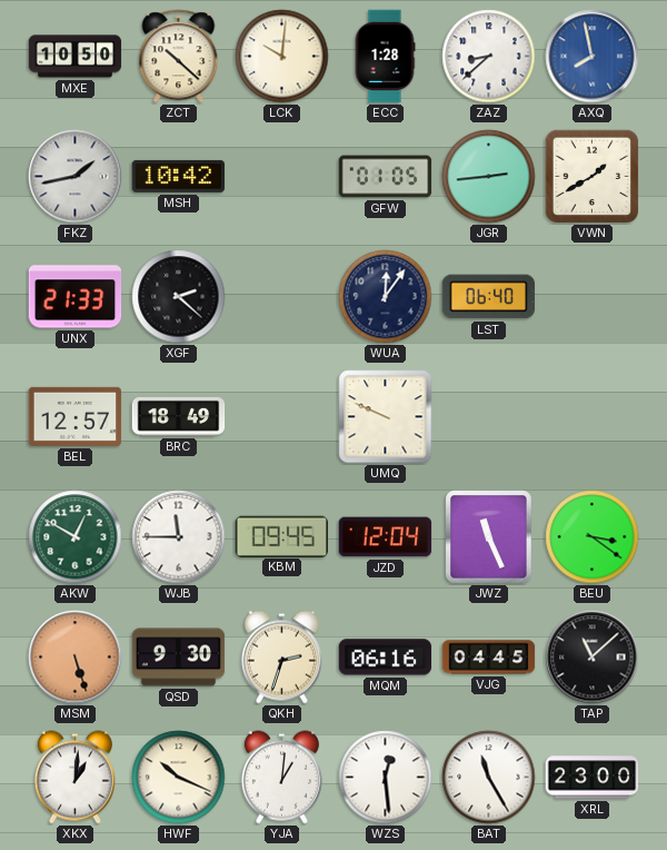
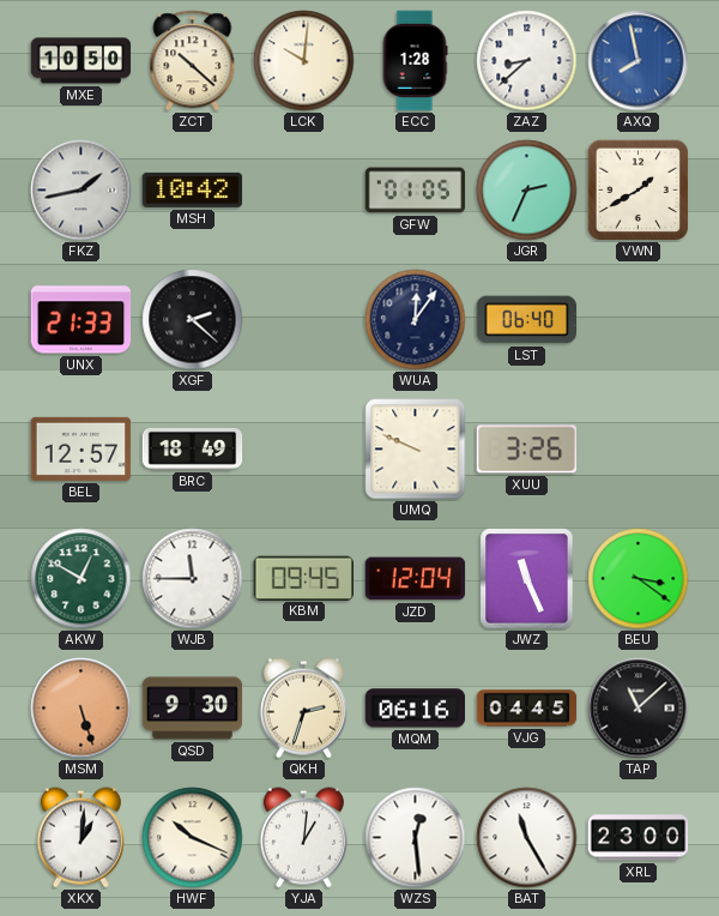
JGR: 2:44 -> 2:34
XUU: none -> 3:26
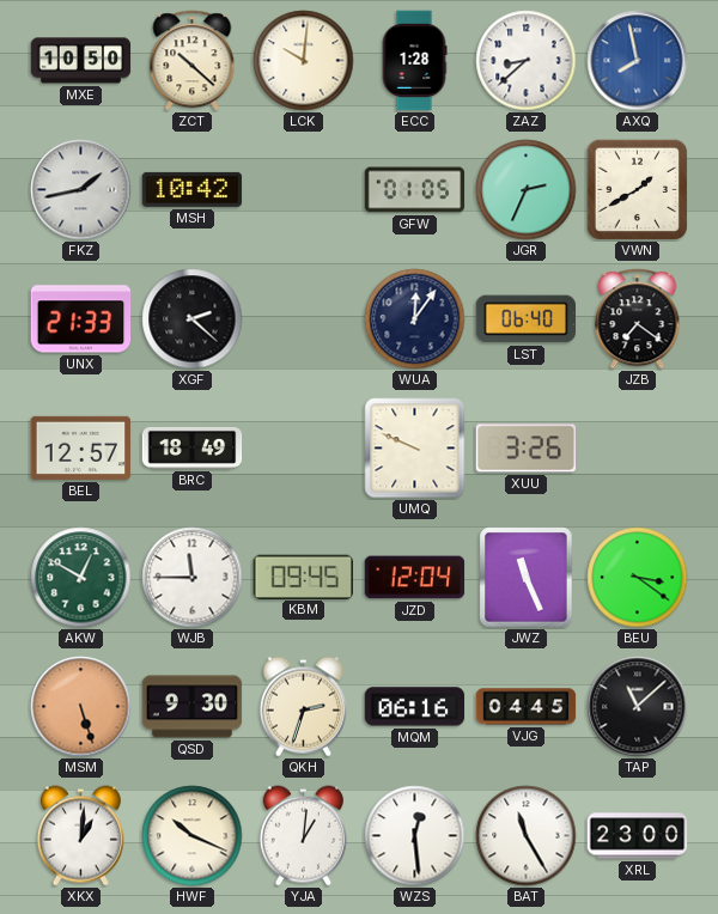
JZB: none -> 7:21
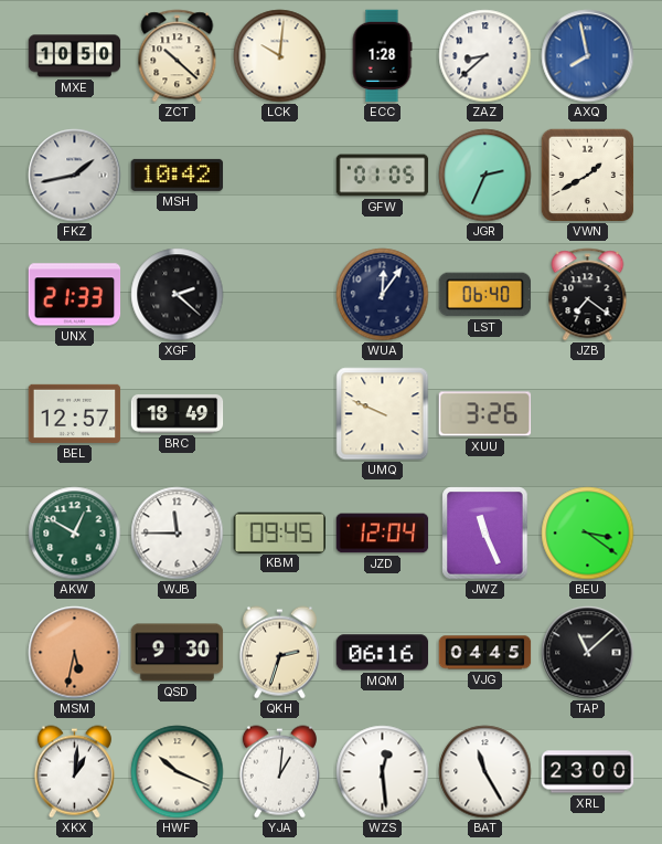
MSM: 5:27 -> 5:32
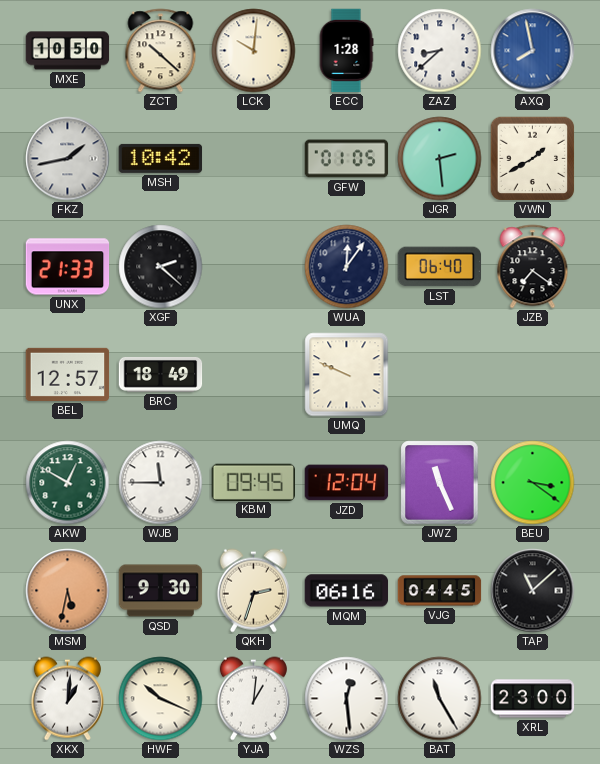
JGR: 2:34 -> 2:29
XUU: 3:26 -> none
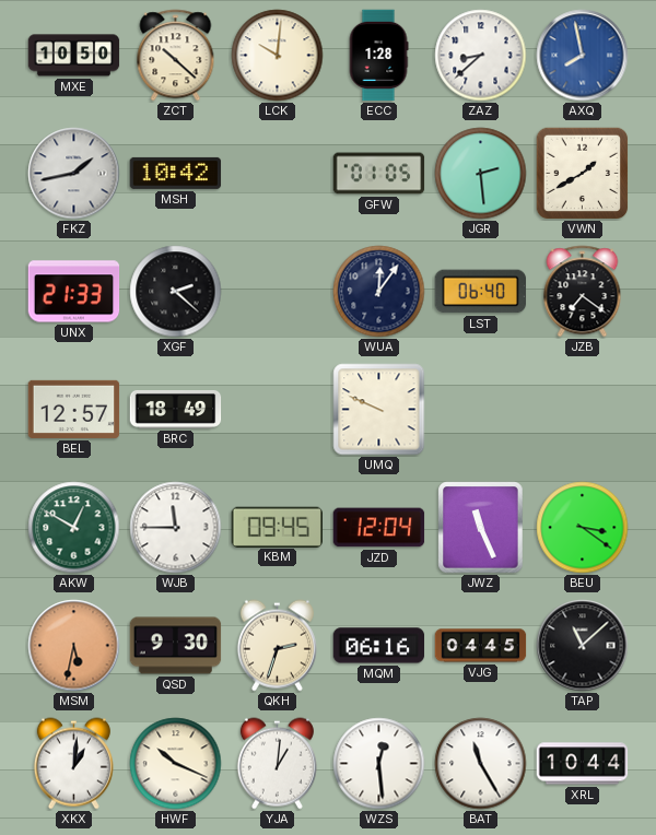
XRL: 23:00 -> 10:44
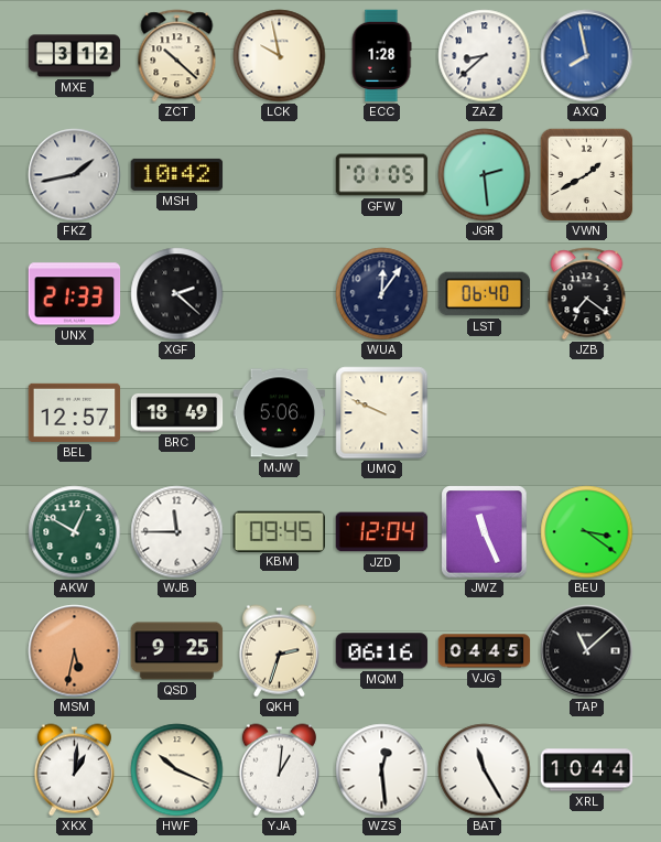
MXE: 10:50 -> 3:12
LCK: 10:01 -> 9:58
MJW: none -> 5:06
QSD: 9:30 -> 9:25
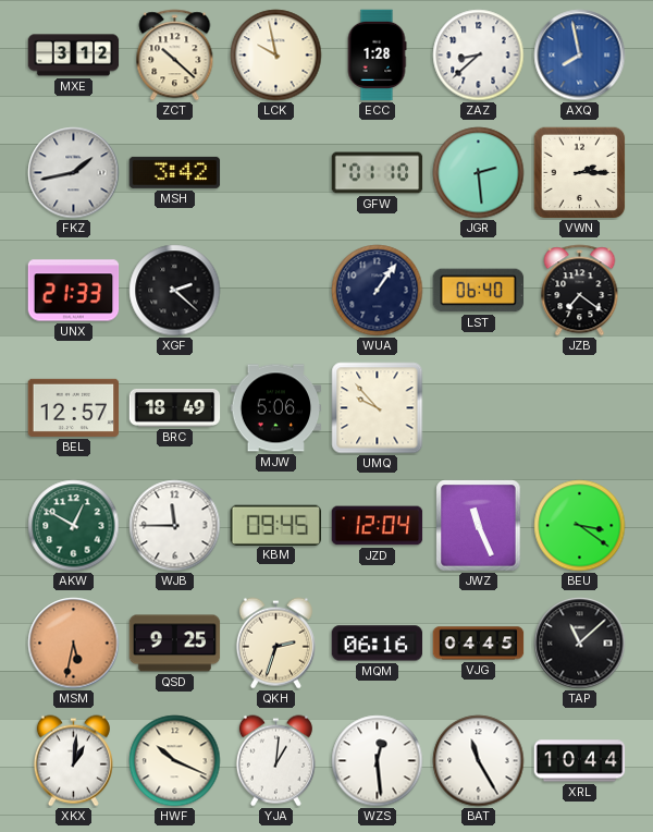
MSH: 10:42 -> 3:42
GFW: 01:05 -> 01:10
VWN: 1:40 -> 2:15
WUA: 12:06 -> 1:06
UMQ: 9:49 -> 9:53
